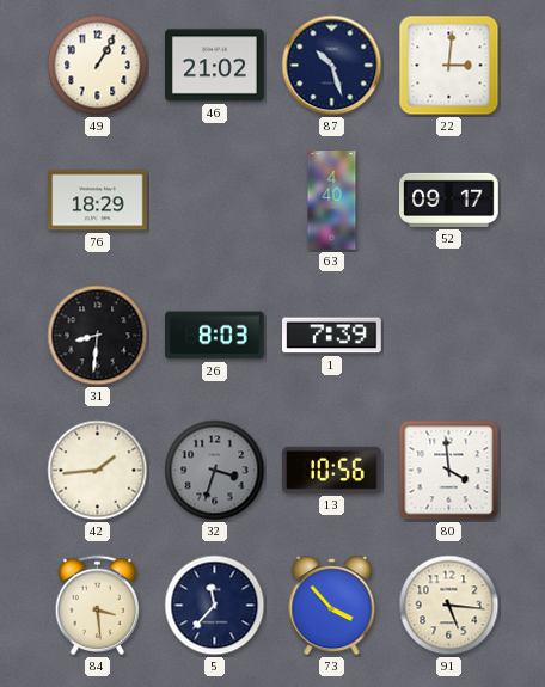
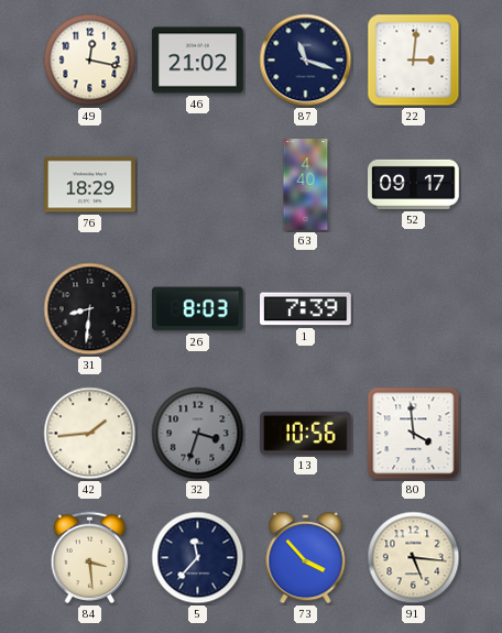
49: 1:05 -> 12:17
87: 10:27 -> 11:18
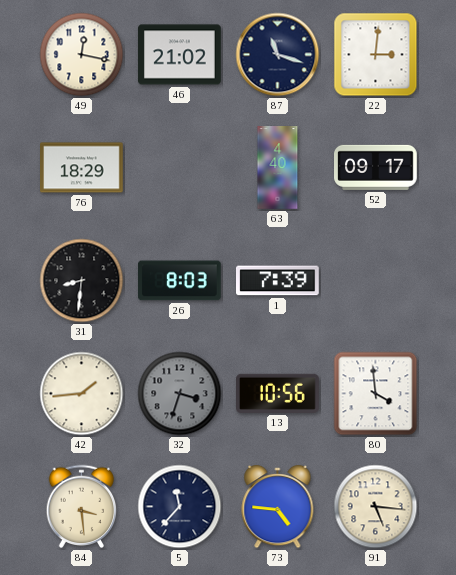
73: 3:53 -> 4:46
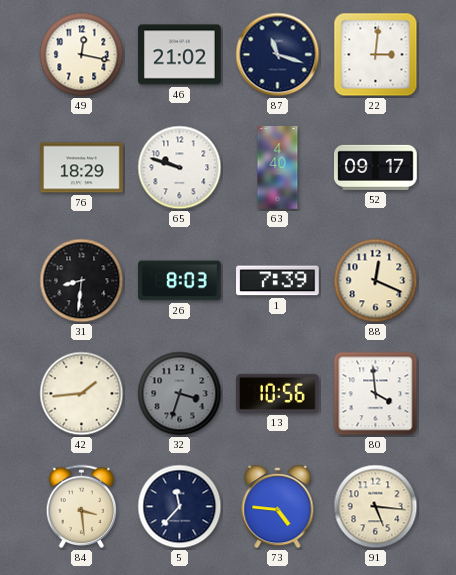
65: none -> 9:48
88: none -> 12:19
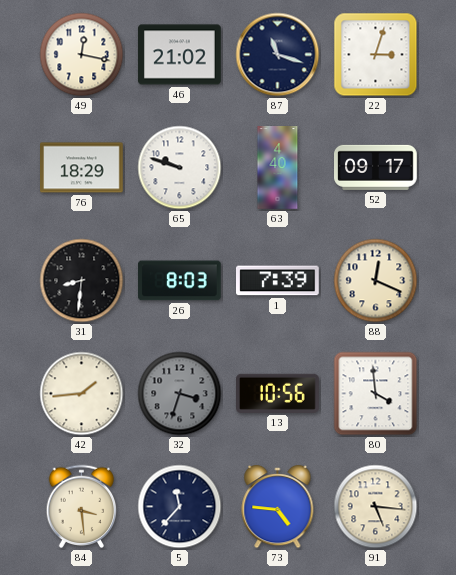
22: 3:01 -> 3:03
